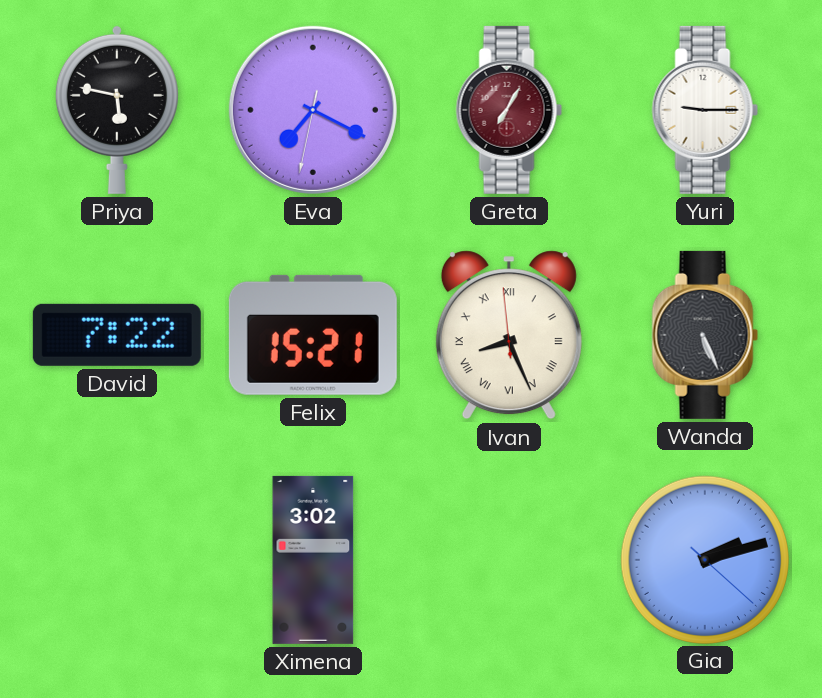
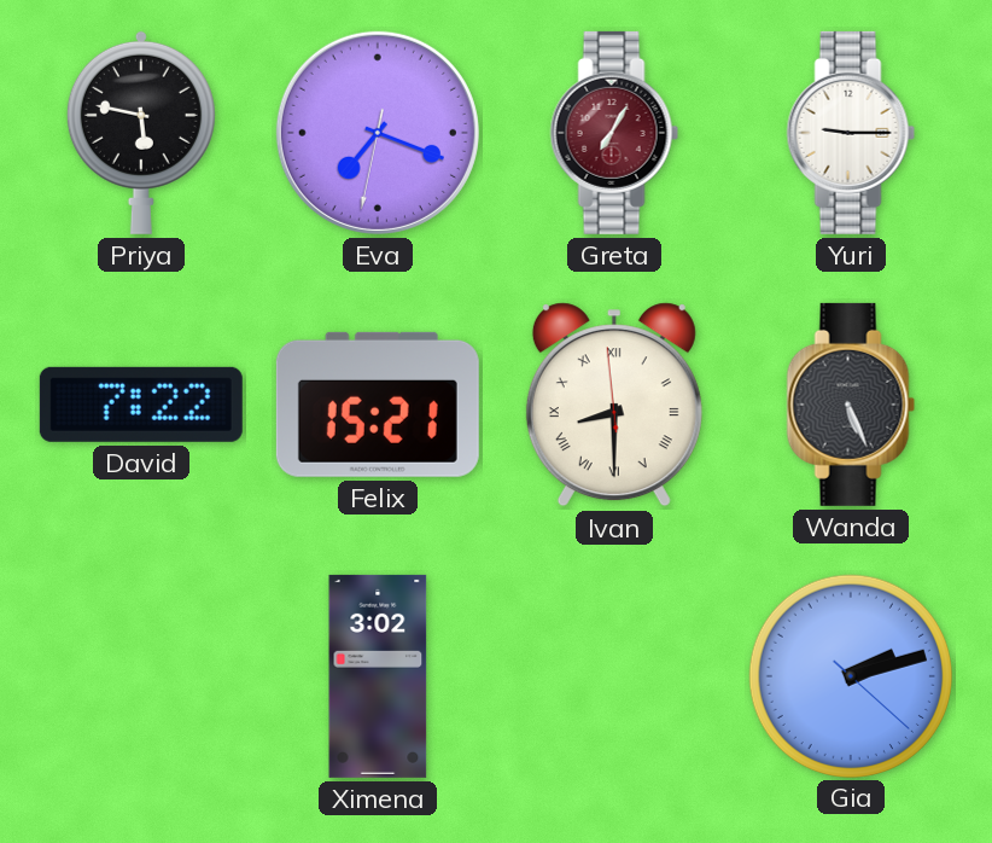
Eva: 7:19 -> 7:18
Ivan: 8:25 -> 8:29
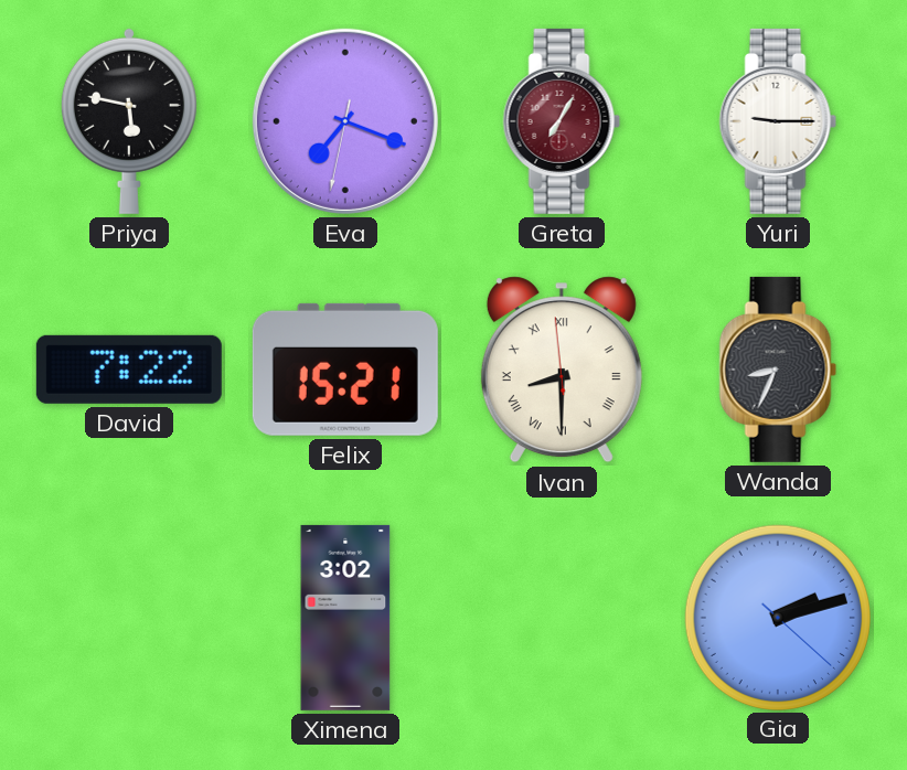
Wanda: 5:26 -> 8:34
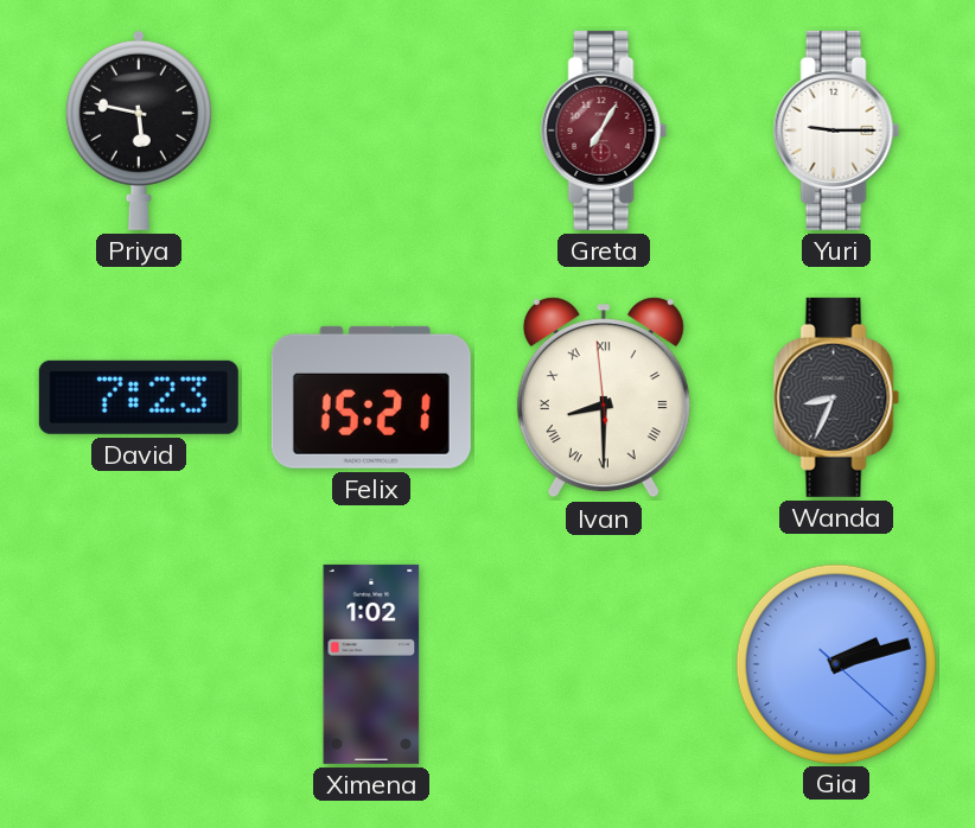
Eva: 7:18 -> none
David: 7:22 -> 7:23
Ximena: 3:02 -> 1:02
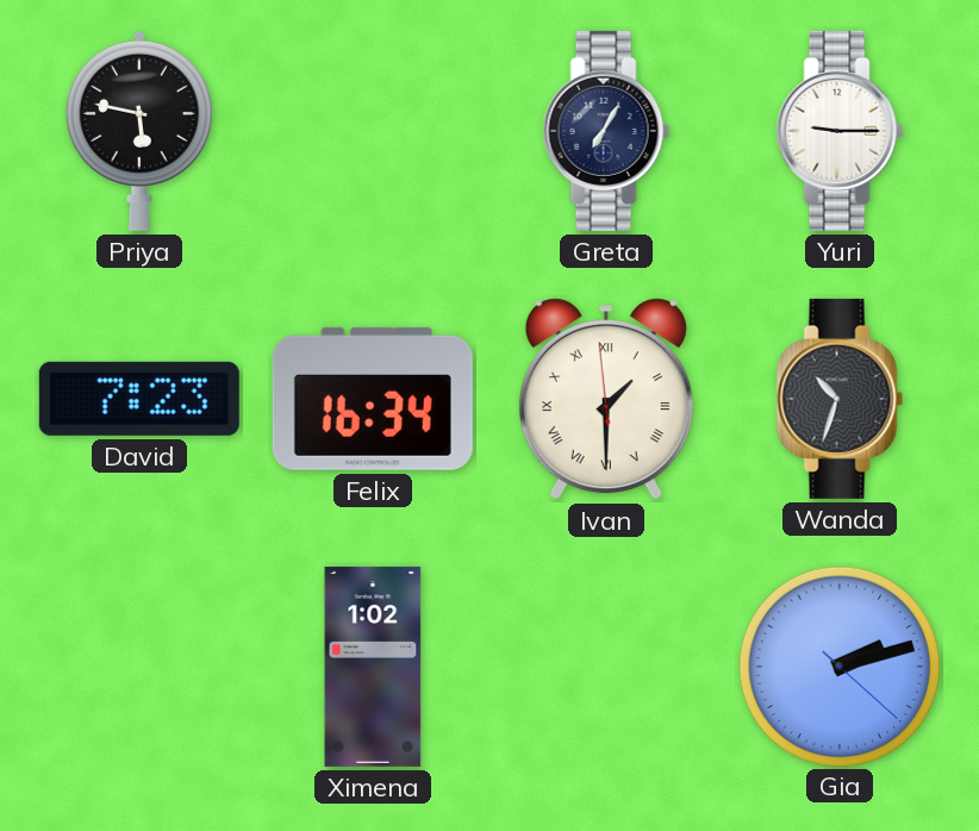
Greta dial: burgundy -> navy
Felix: 15:21 -> 16:34
Ivan: 8:29 -> 1:29
Wanda: 8:34 -> 10:33
